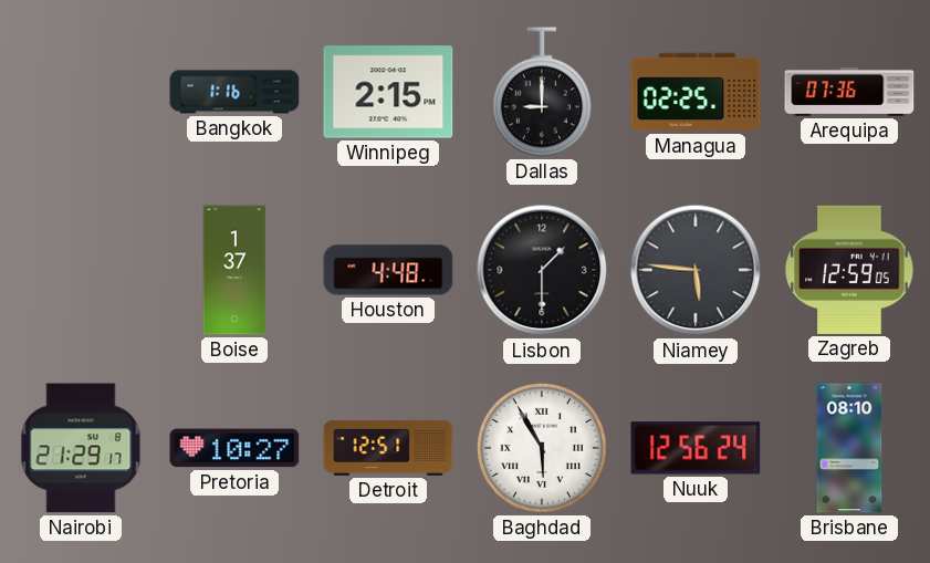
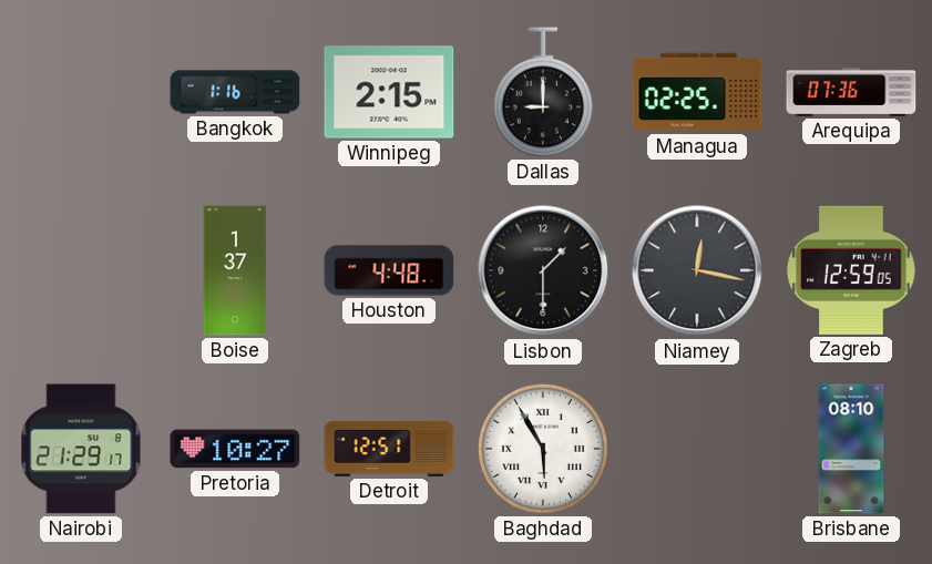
Niamey: 5:46 -> 12:17
Nuuk: 12:56 -> none
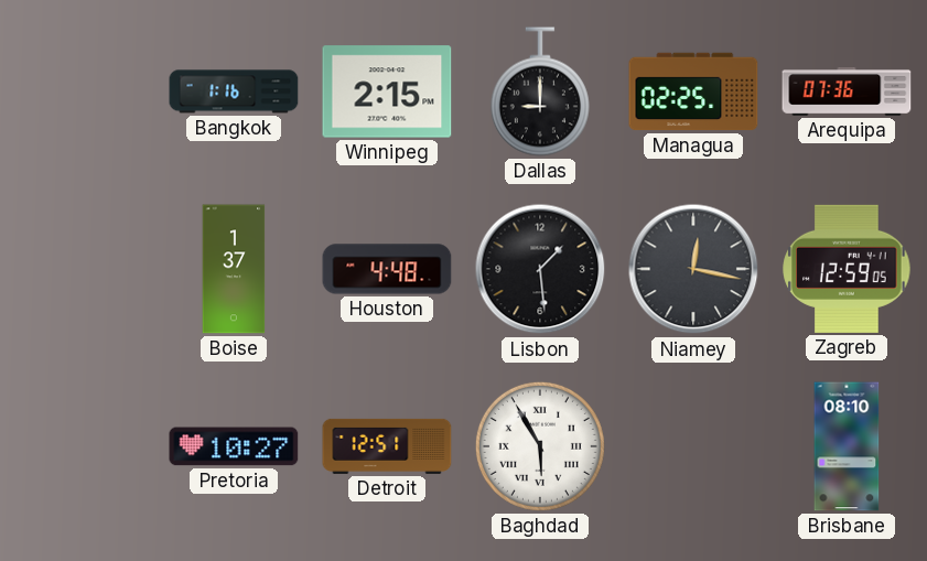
Lisbon: 1:30 -> 1:29
Nairobi: 21:29 -> none
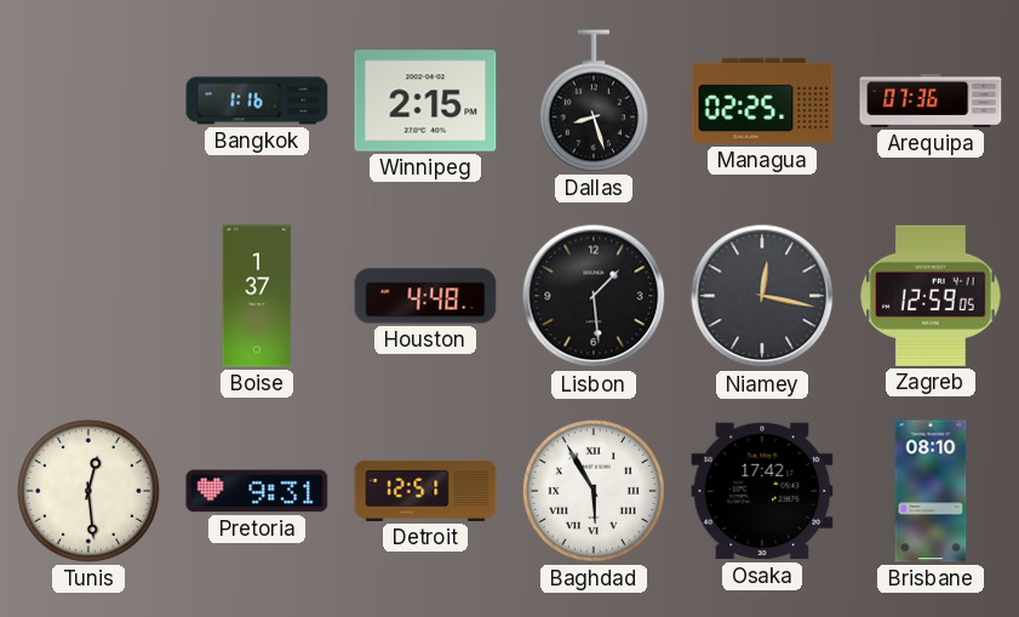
Dallas: 9:00 -> 8:27
Tunis: none -> 12:29
Pretoria: 10:27 -> 9:31
Osaka: none -> 17:42
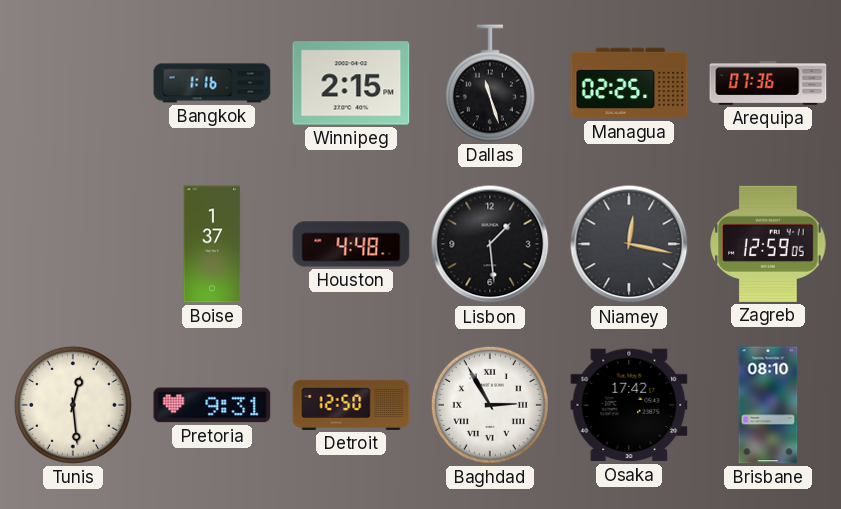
Dallas: 8:27 -> 11:27
Detroit: 12:51 -> 12:50
Baghdad: 5:55 -> 2:55
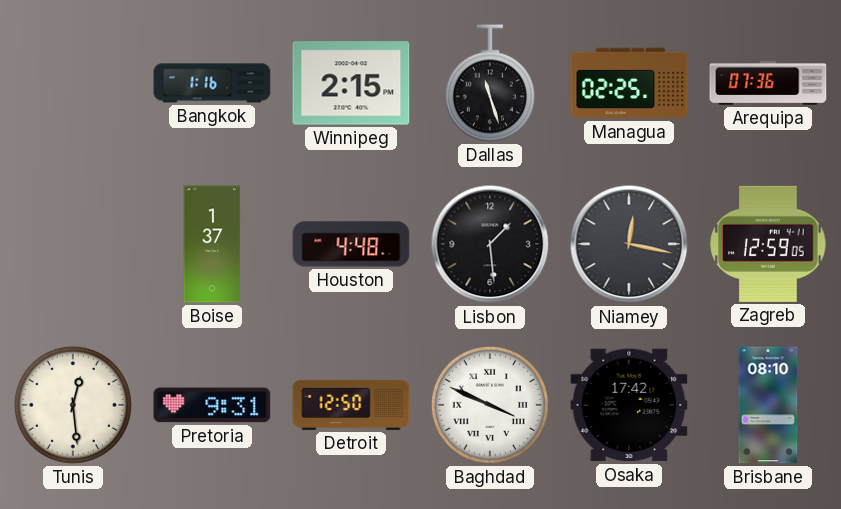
Baghdad: 2:55 -> 3:49
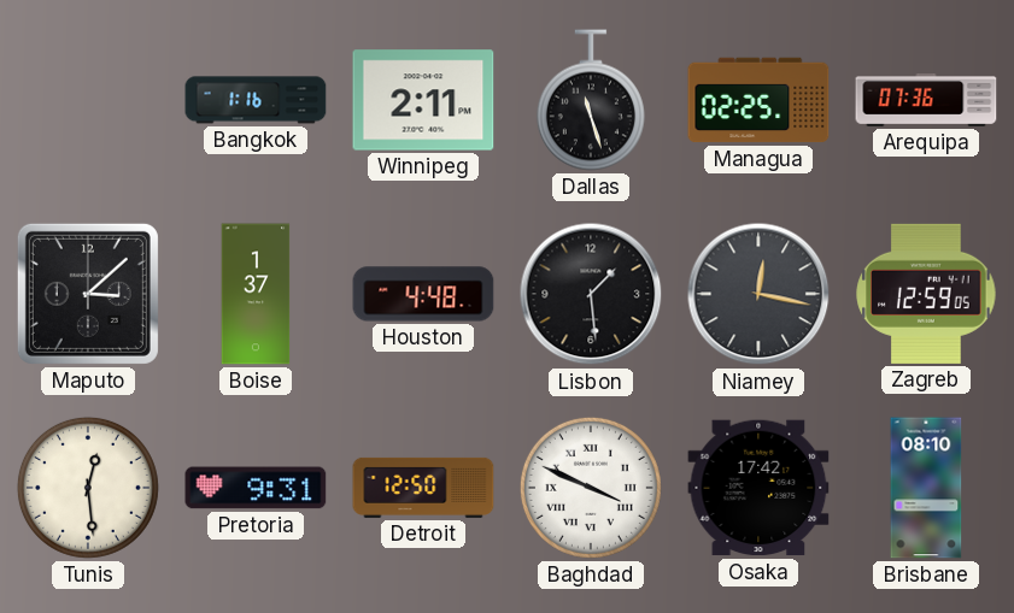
Winnipeg: 2:15 -> 2:11
Maputo: none -> 3:08
